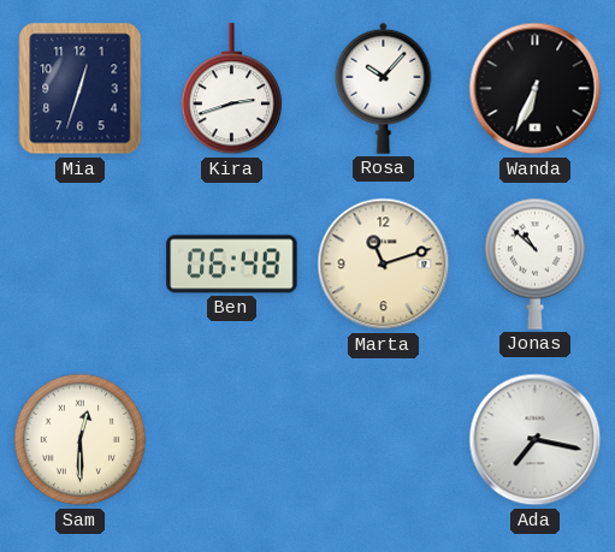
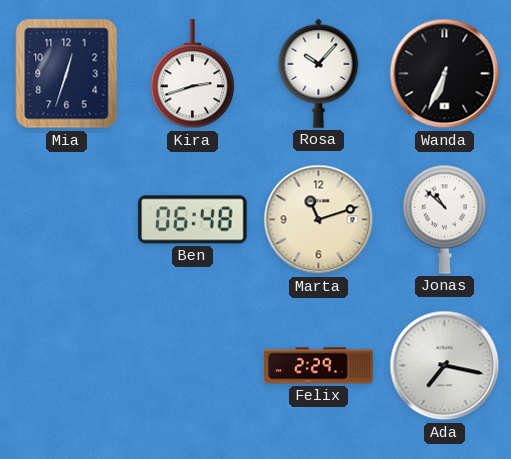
Sam: 12:30 -> none
Felix: none -> 2:29
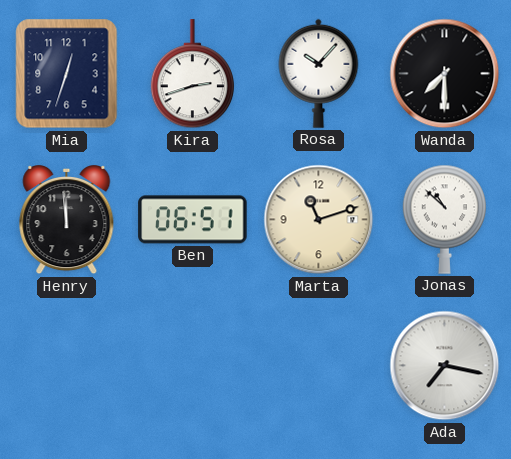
Wanda: 6:34 -> 7:30
Henry: none -> 11:59
Ben: 06:48 -> 06:51
Felix: 2:29 -> none
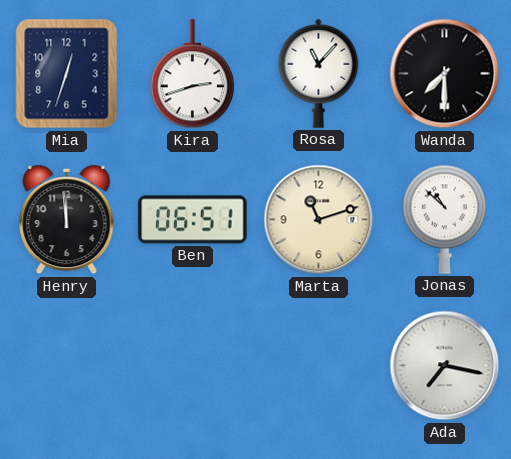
Rosa: 10:07 -> 11:07
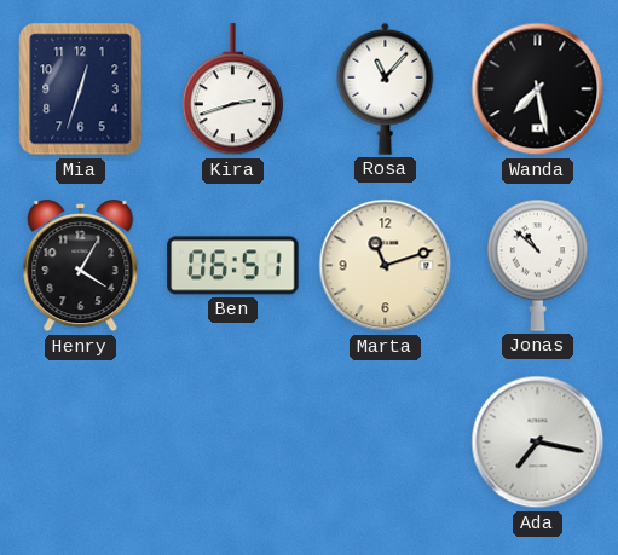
Wanda: 7:30 -> 7:28
Henry: 11:59 -> 4:05
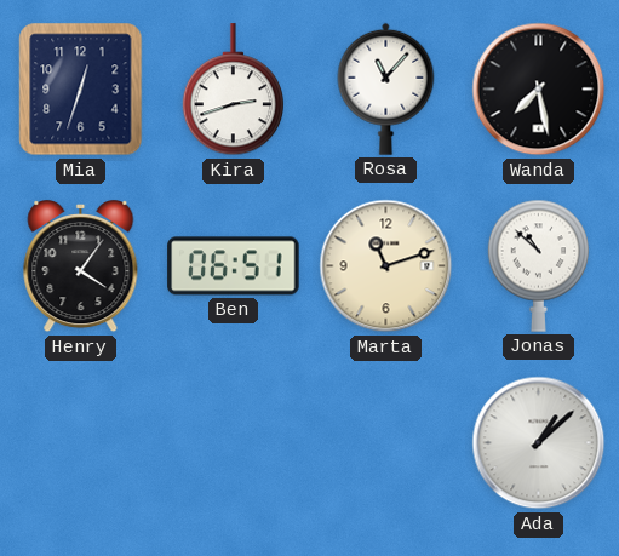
Henry: 4:05 -> 4:06
Ada: 7:17 -> 1:08
